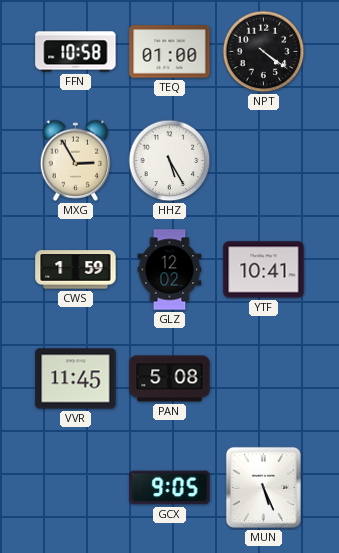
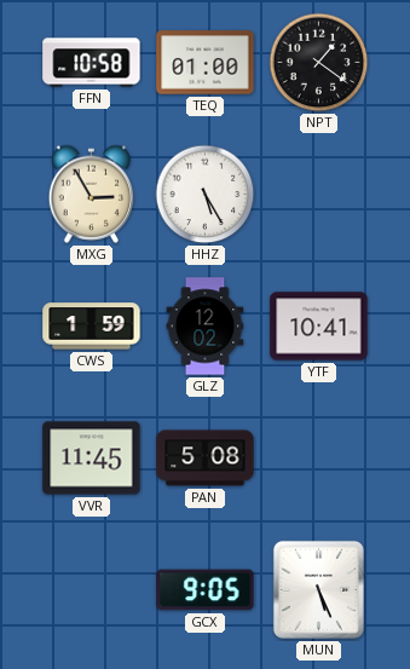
NPT: 4:21 -> 1:21
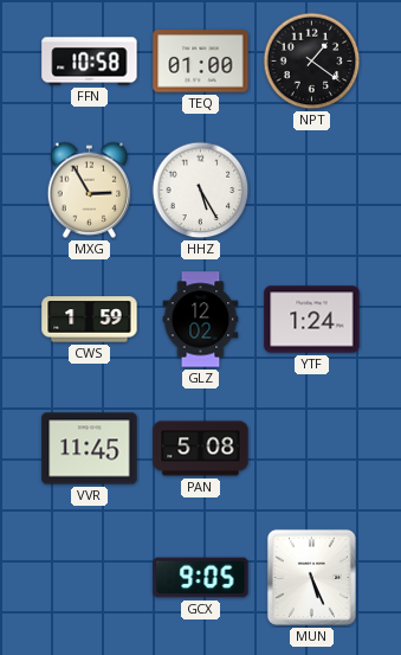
YTF: 10:41 -> 1:24
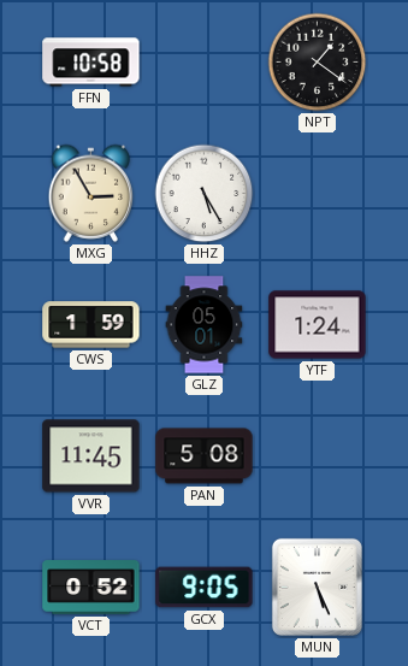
TEQ: 01:00 -> none
GLZ: 12:02 -> 05:01
VCT: none -> 0:52
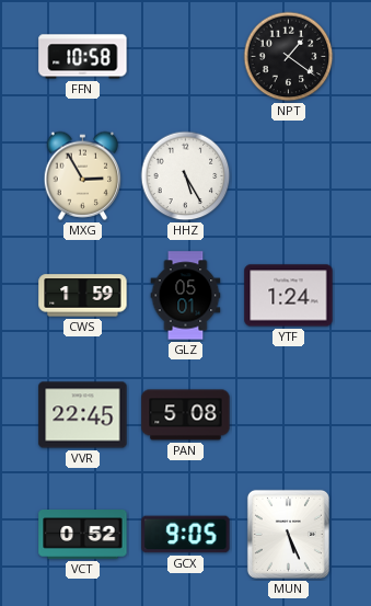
VVR: 11:45 -> 22:45
